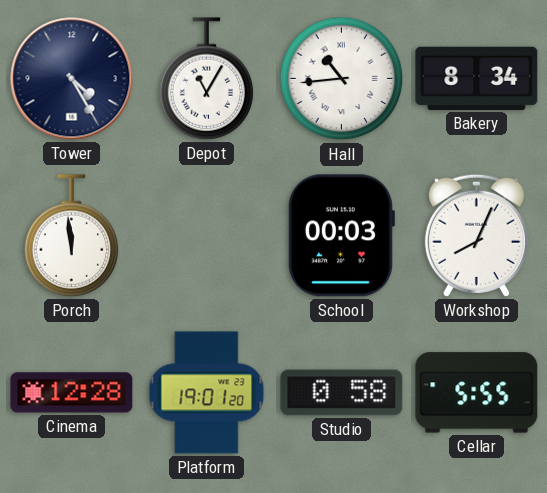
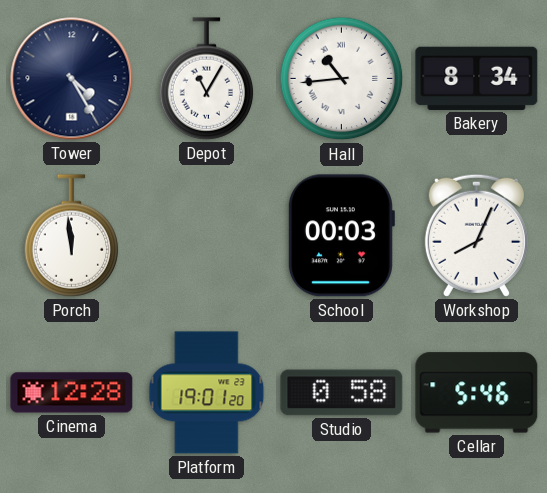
Cellar: 5:55 -> 5:46
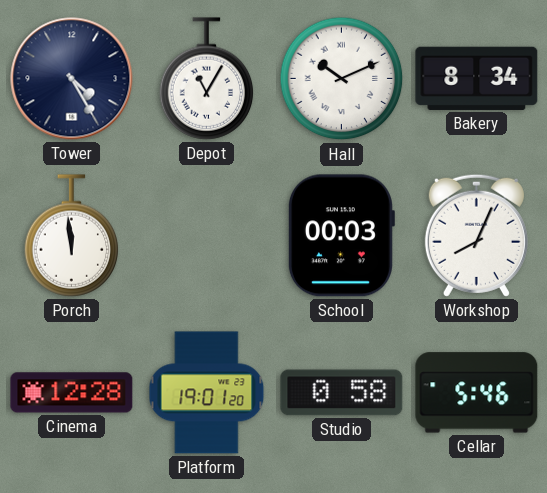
Hall: 10:44 -> 10:11
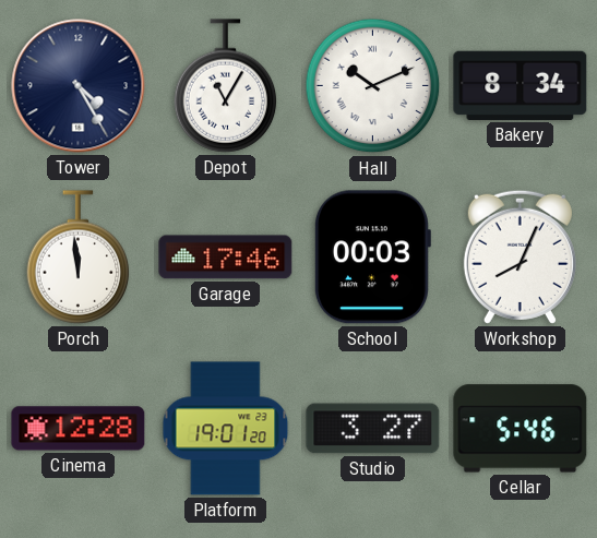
Garage: none -> 17:46
Studio: 0:58 -> 3:27
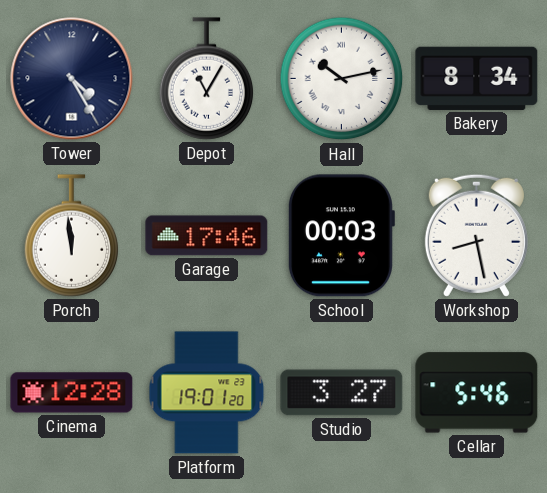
Hall: 10:11 -> 10:13
Workshop: 8:04 -> 8:28
